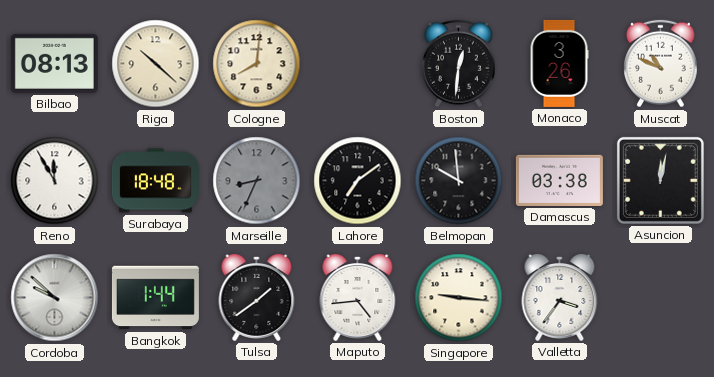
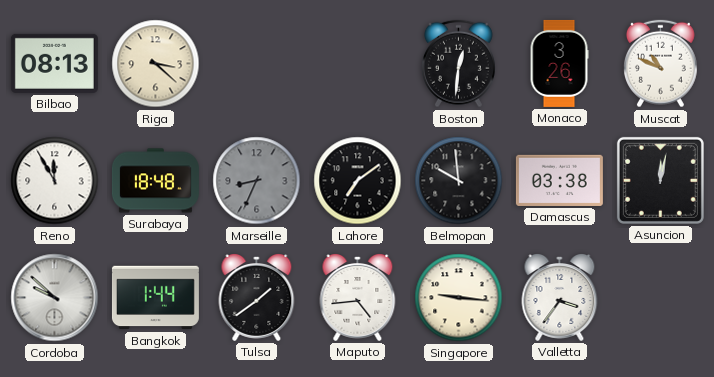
Riga: 10:22 -> 3:22
Cologne: 8:01 -> none
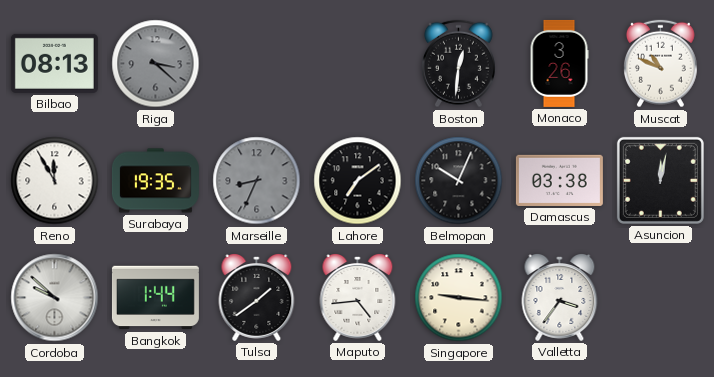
Riga dial: cream -> grey
Surabaya: 18:48 -> 19:35
Belmopan: 9:59 -> 10:04
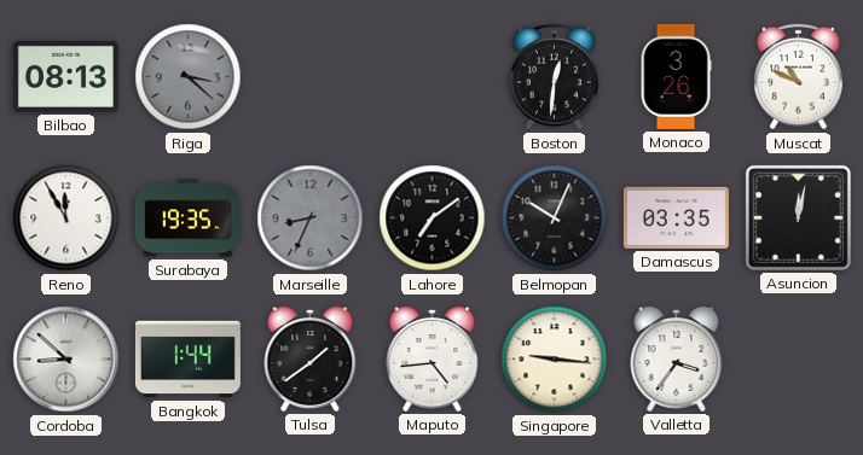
Damascus: 03:38 -> 03:35
Cordoba: 9:52 -> 8:52
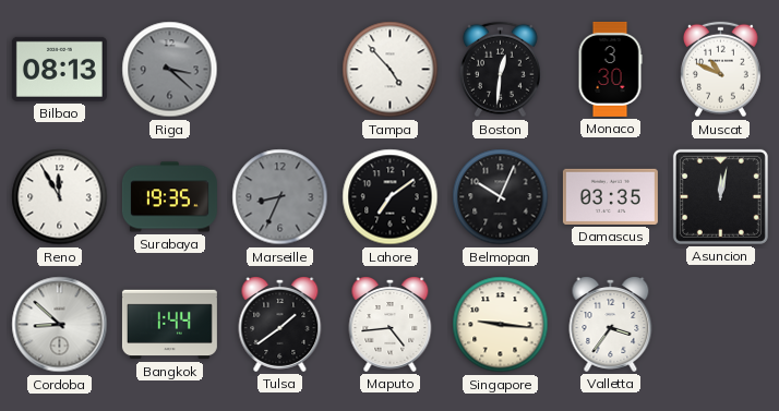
Tampa: none -> 4:53
Monaco: 3:26 -> 3:30
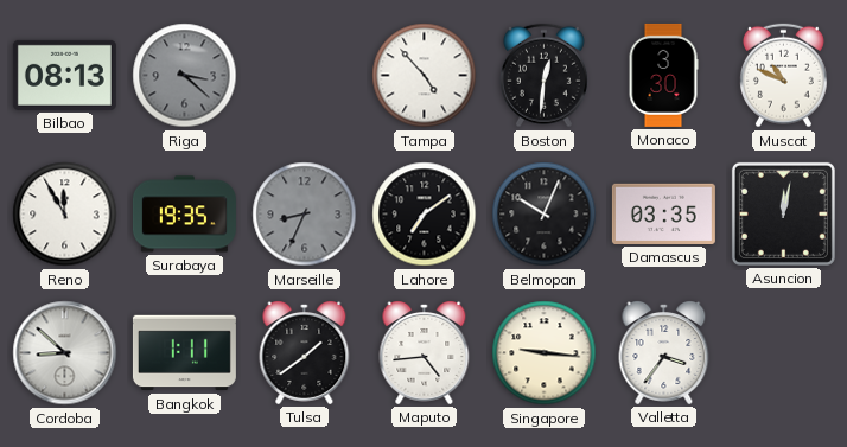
Bangkok: 1:44 -> 1:11
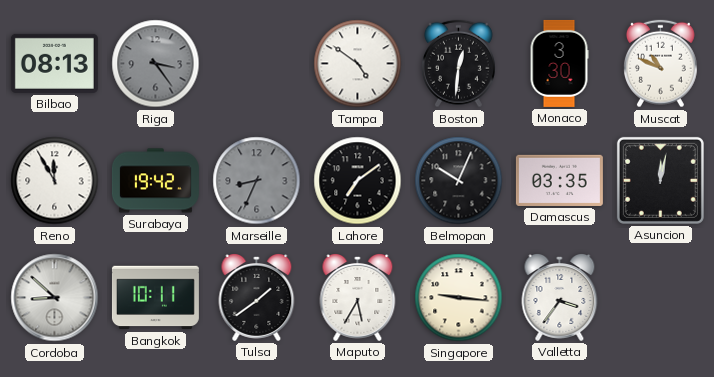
Riga: 3:22 -> 3:24
Tampa: 4:53 -> 4:51
Surabaya: 19:35 -> 19:42
Bangkok: 1:11 -> 10:11
Maputo: 4:44 -> 5:35
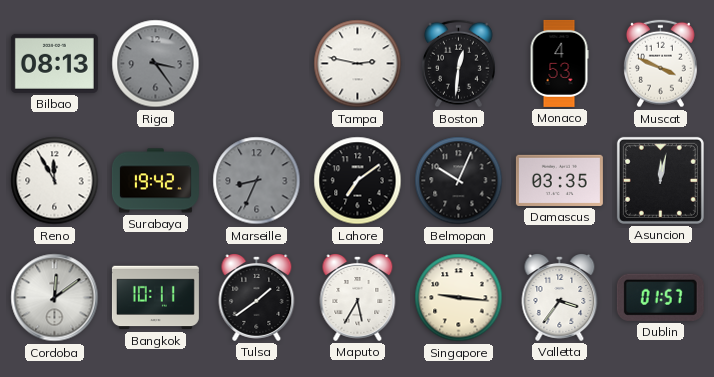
Tampa: 4:51 -> 2:47
Monaco: 3:30 -> 4:53
Muscat: 10:49 -> 3:49
Cordoba: 8:52 -> 12:09
Dublin: none -> 01:57
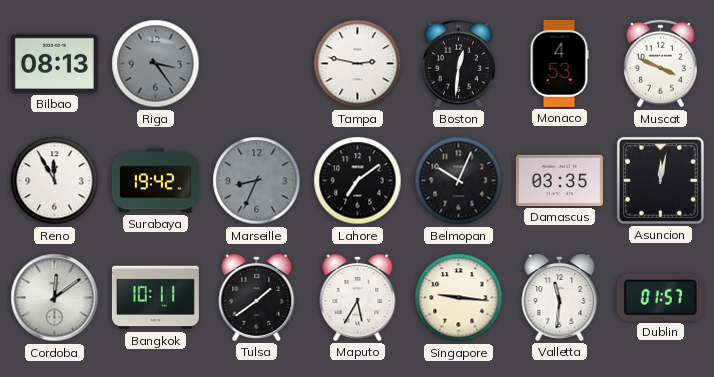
Valletta: 3:36 -> 11:31
